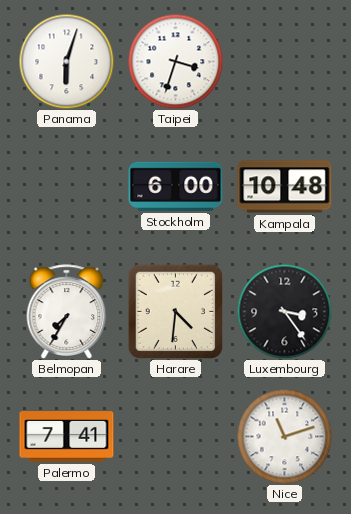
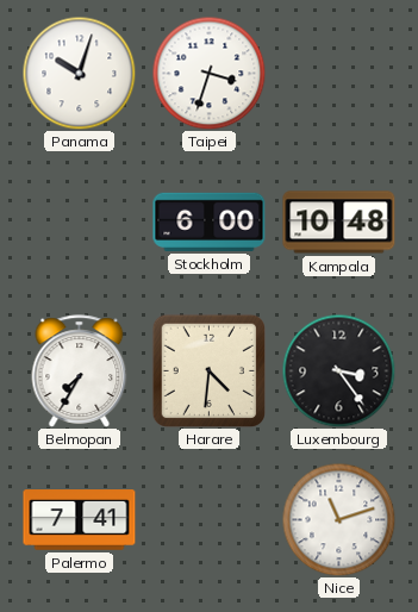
Panama: 6:03 -> 10:03
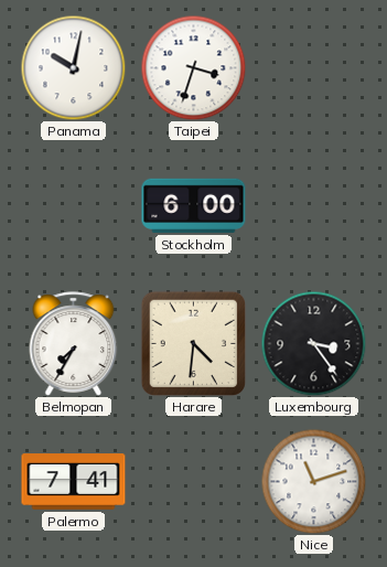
Panama: 10:03 -> 10:02
Kampala: 10:48 -> none
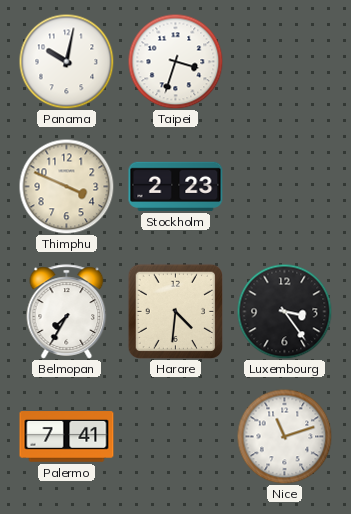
Thimphu: none -> 3:49
Stockholm: 6:00 -> 2:23
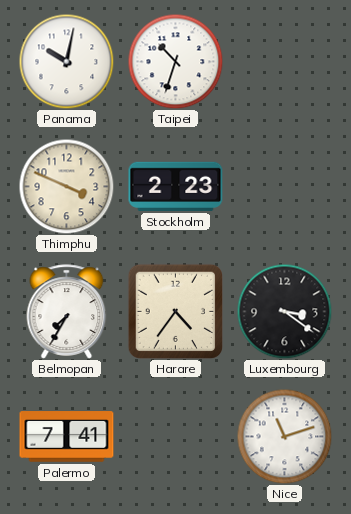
Taipei: 3:33 -> 10:33
Harare: 4:31 -> 4:36
Luxembourg: 3:24 -> 3:21
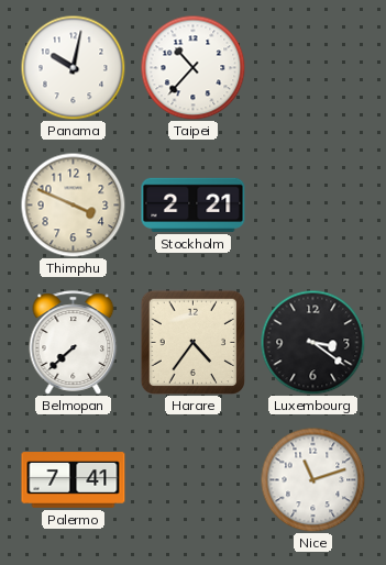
Taipei: 10:33 -> 10:37
Stockholm: 2:23 -> 2:21
Belmopan: 7:35 -> 7:38
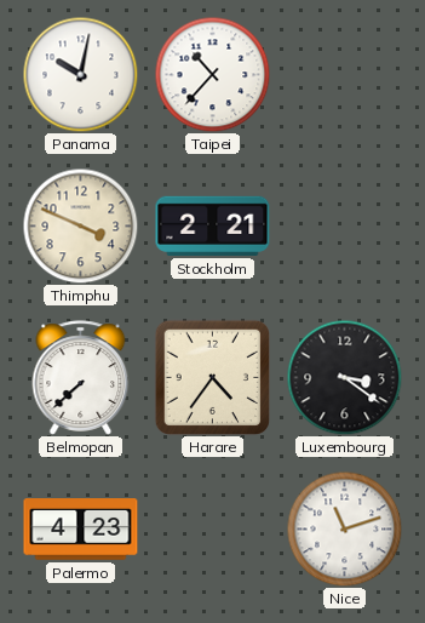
Palermo: 7:41 -> 4:23
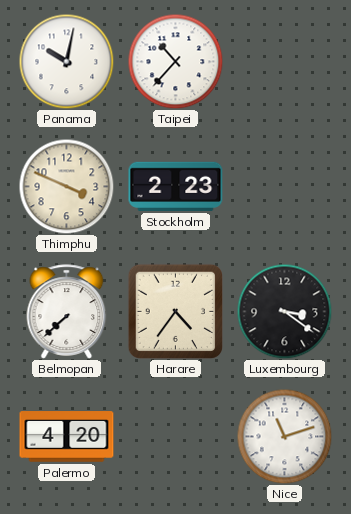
Stockholm: 2:21 -> 2:23
Palermo: 4:23 -> 4:20
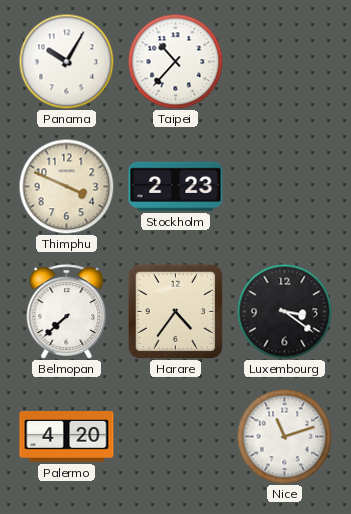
Panama: 10:02 -> 10:05
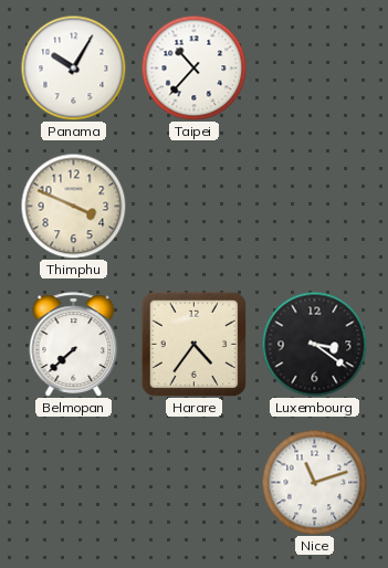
Stockholm: 2:23 -> none
Palermo: 4:20 -> none
